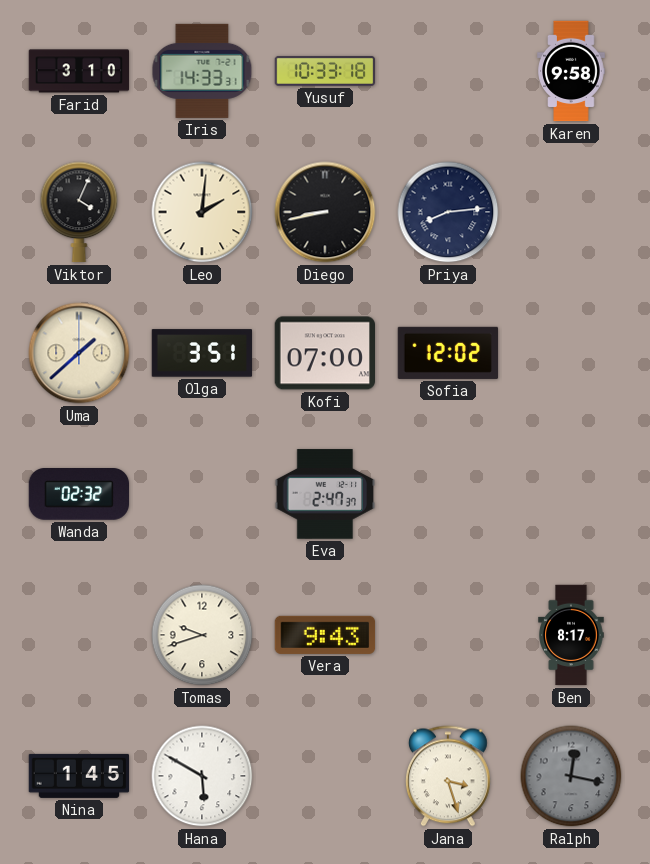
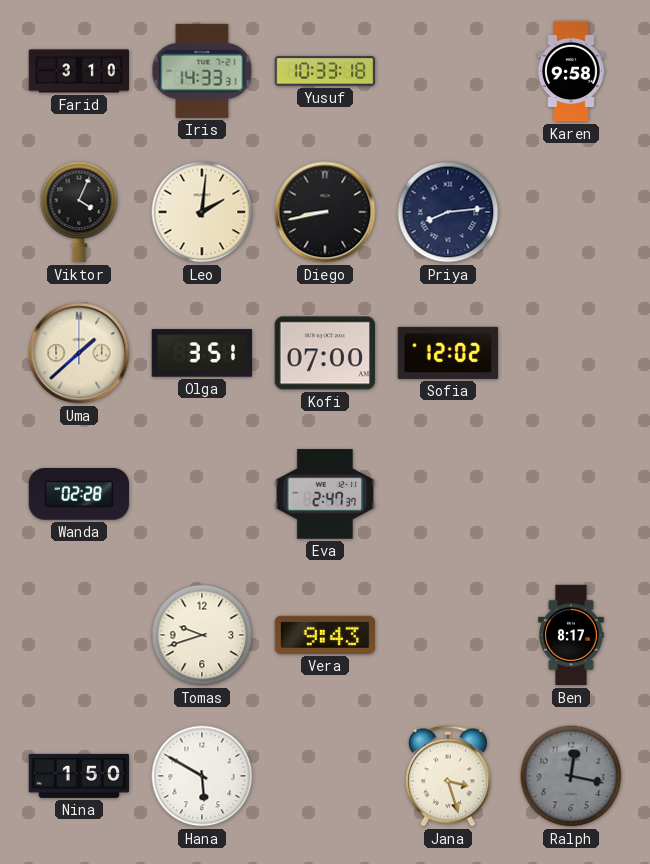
Wanda: 02:32 -> 02:28
Nina: 1:45 -> 1:50
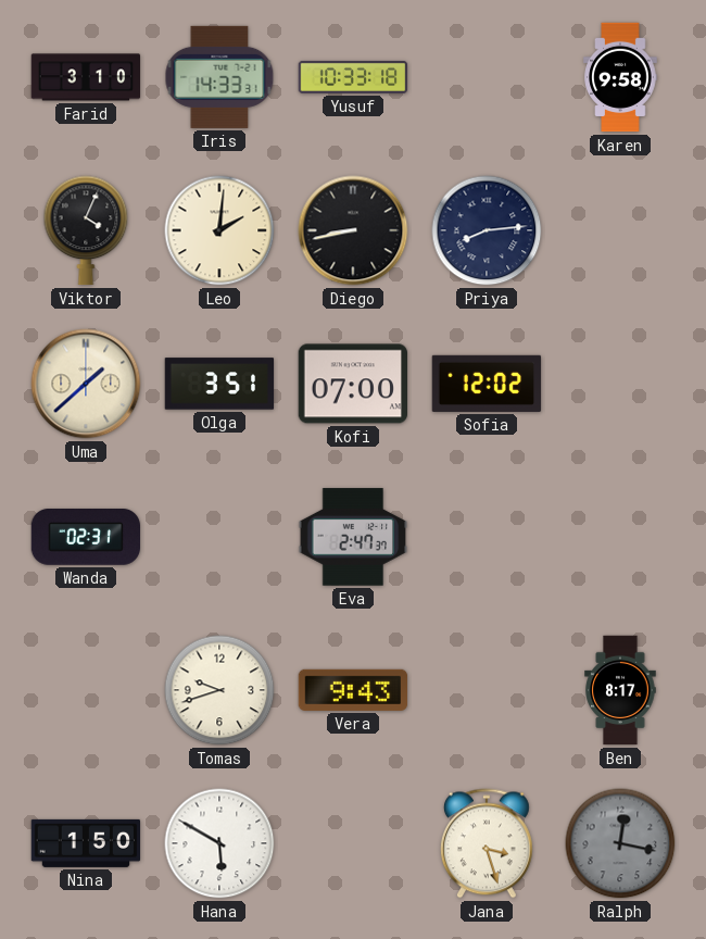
Wanda: 02:28 -> 02:31
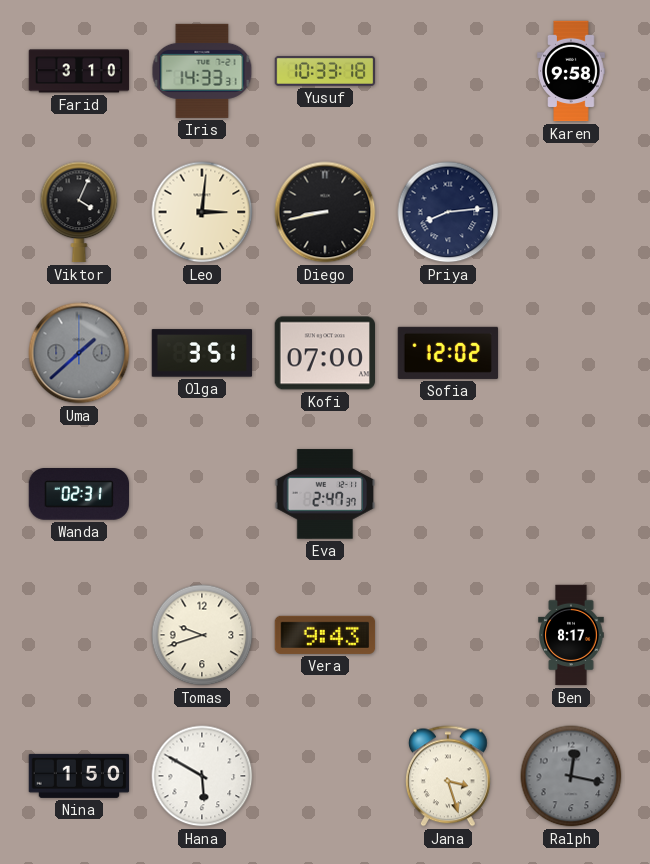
Leo: 2:01 -> 3:01
Uma dial: cream -> grey
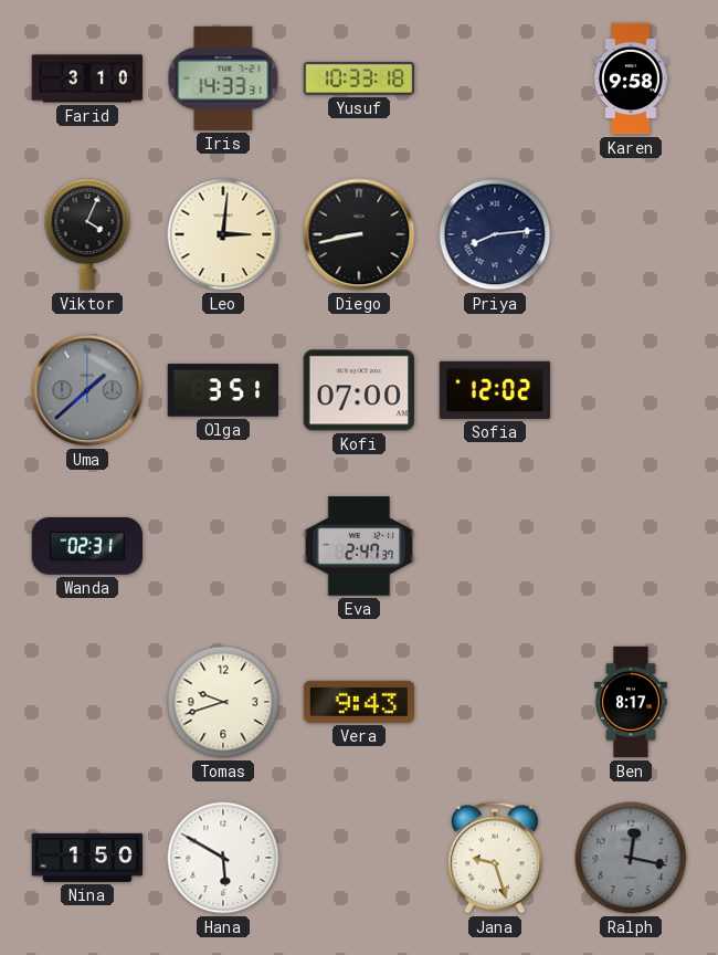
Jana: 3:27 -> 9:27
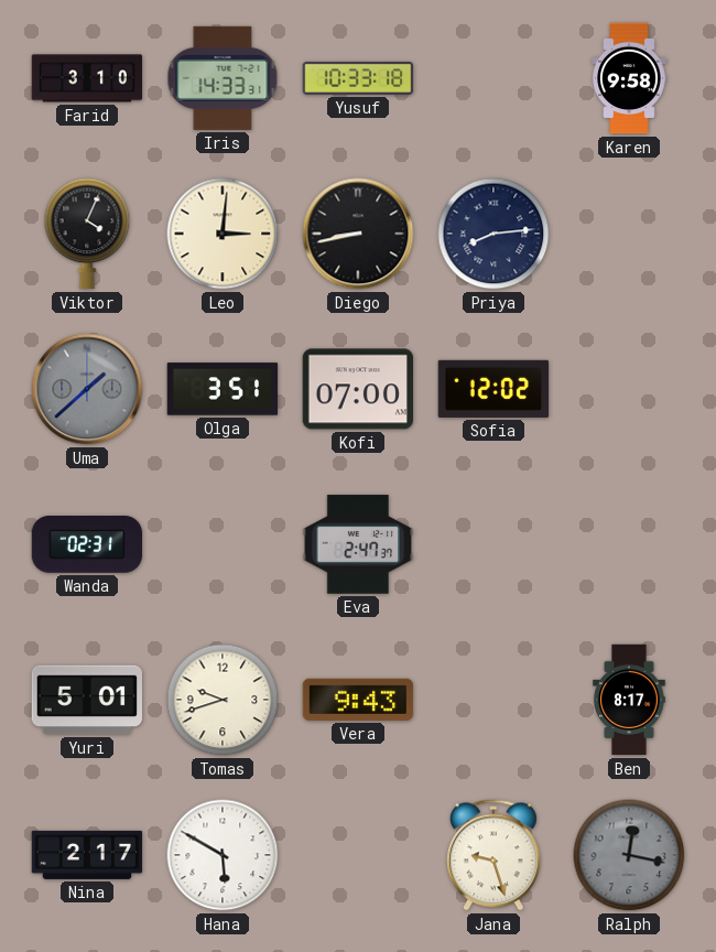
Yuri: none -> 5:01
Nina: 1:50 -> 2:17
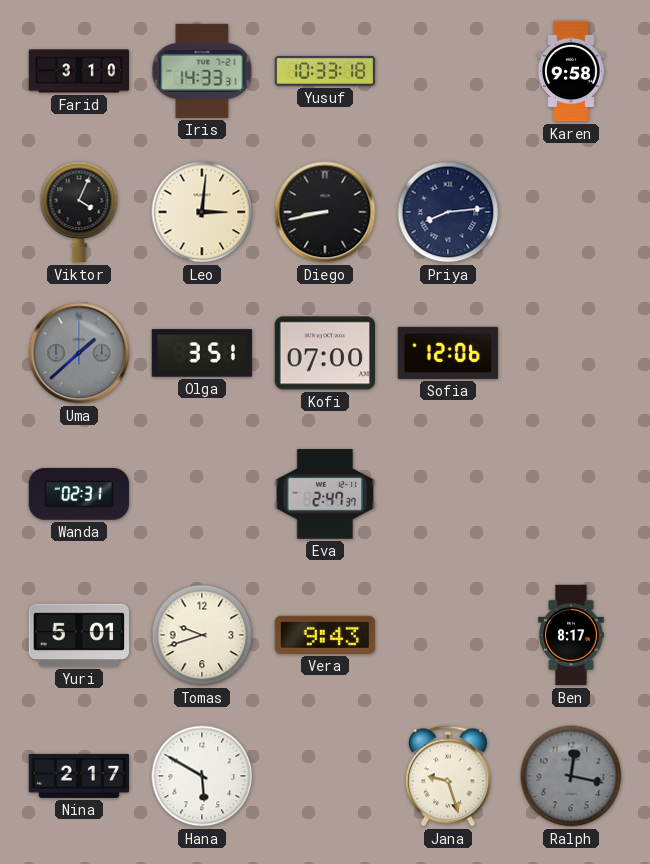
Sofia: 12:02 -> 12:06
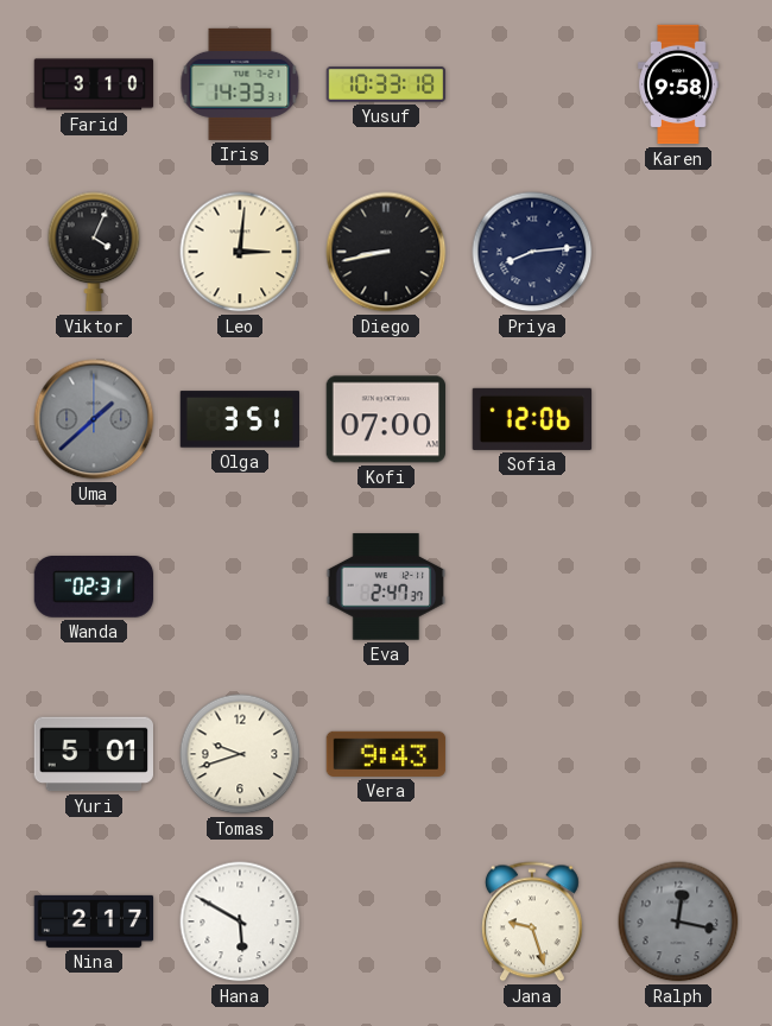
Ben: 8:17 -> none
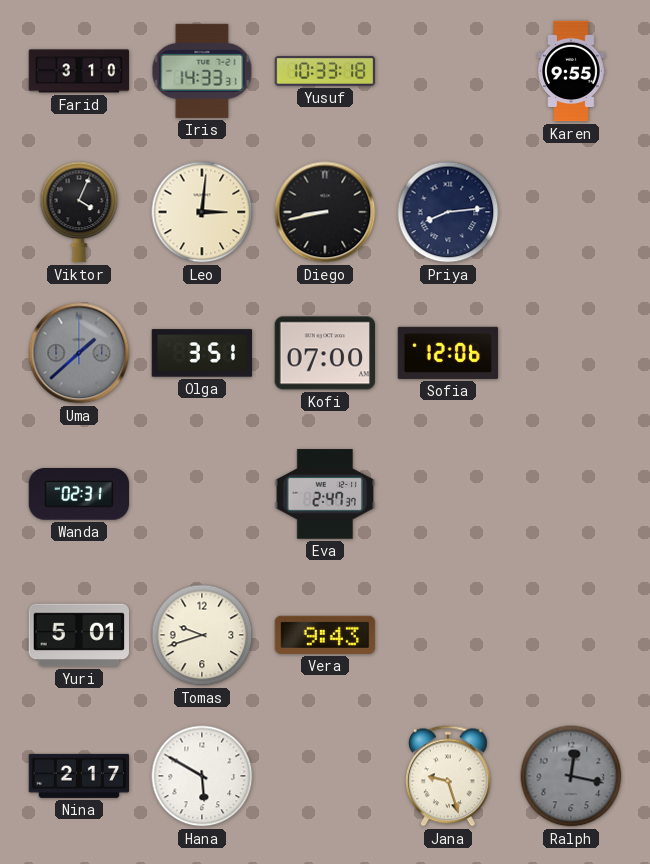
Karen: 9:58 -> 9:55
